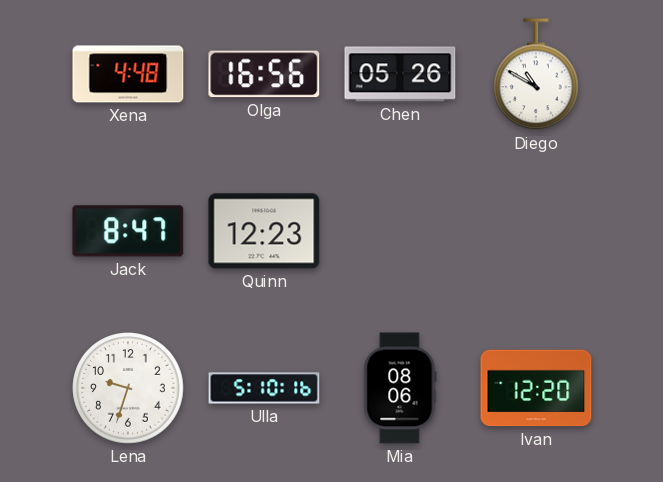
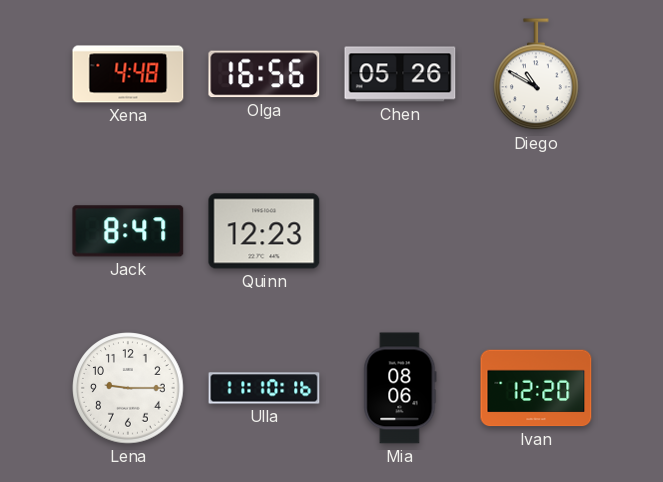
Lena: 9:33 -> 9:15
Ulla: 5:10 -> 11:10
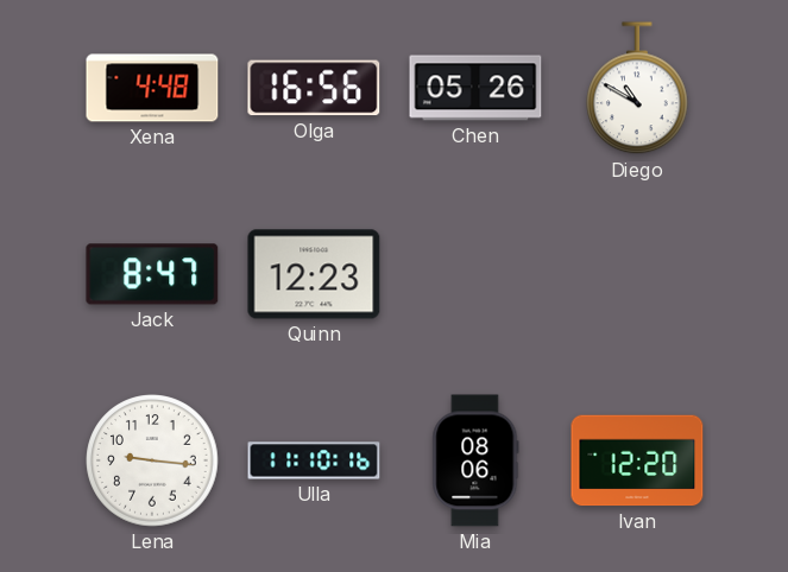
Lena: 9:15 -> 9:16
